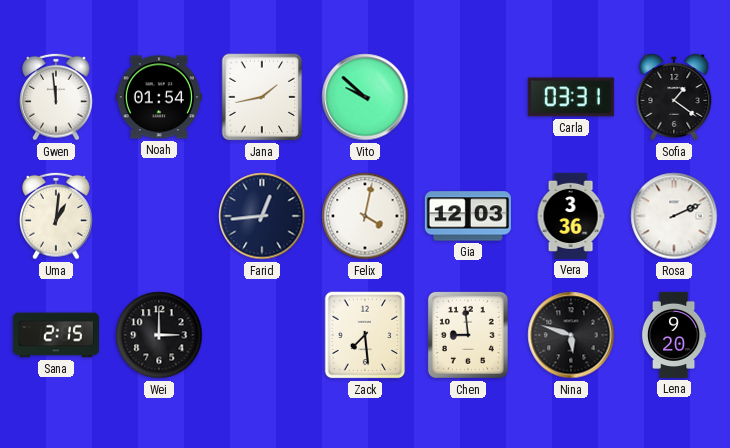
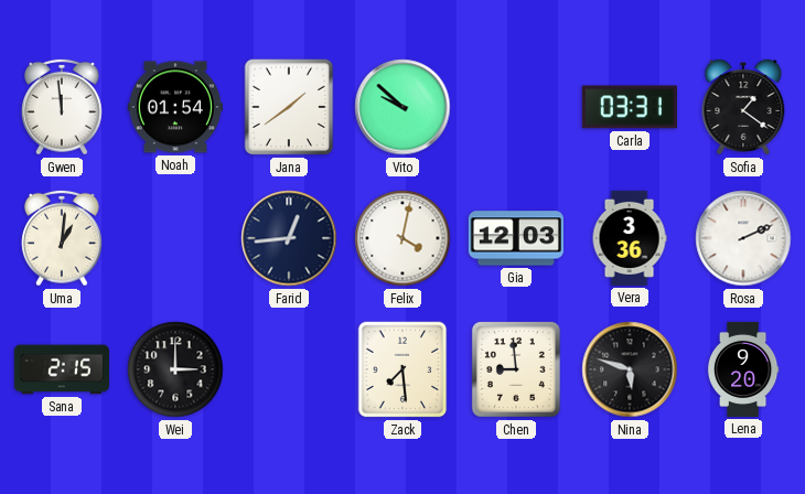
Jana: 1:43 -> 1:39
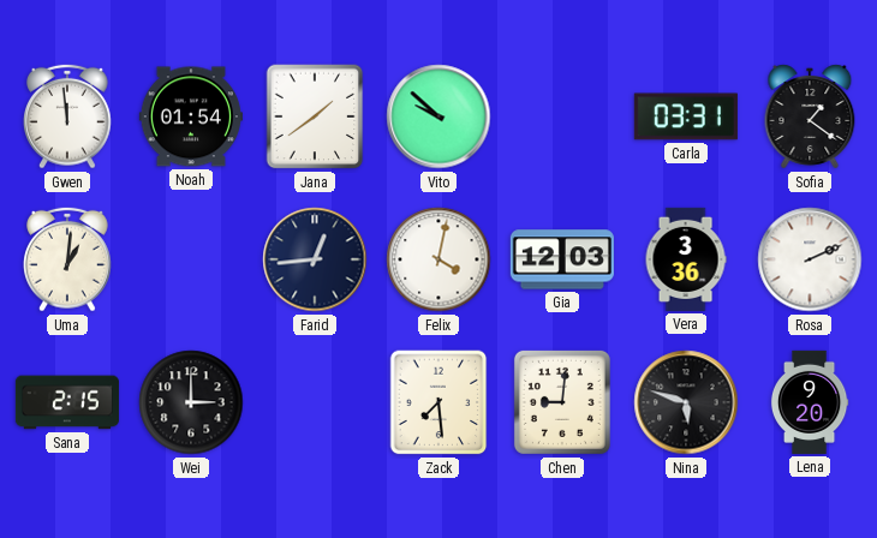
Chen: 8:59 -> 9:01
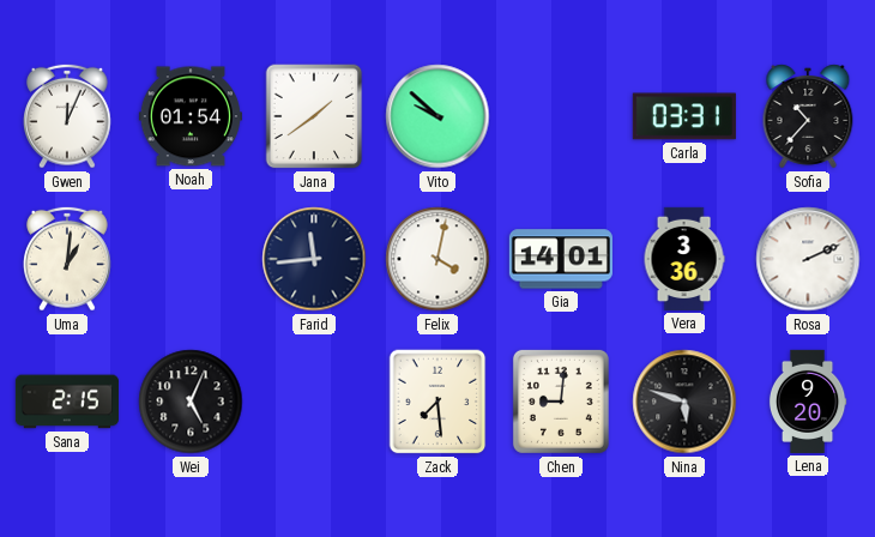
Gwen: 11:59 -> 12:04
Sofia: 1:21 -> 10:37
Farid: 12:44 -> 11:44
Gia: 12:03 -> 14:01
Wei: 3:00 -> 5:04
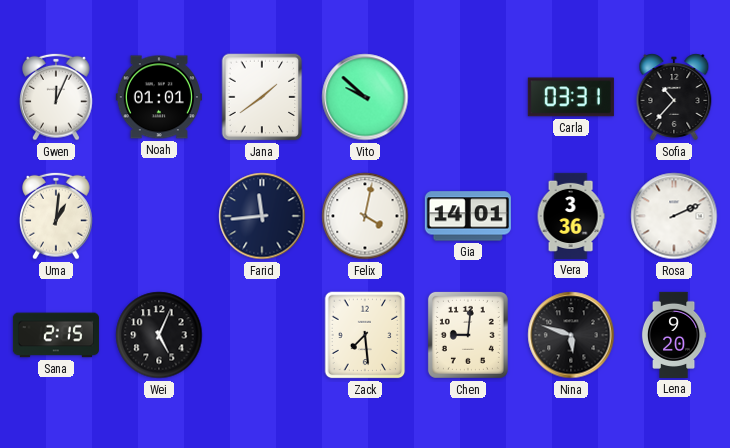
Noah: 01:54 -> 01:01
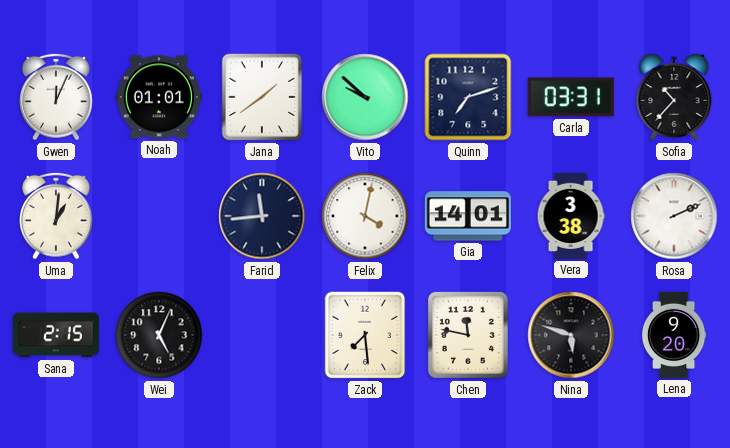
Quinn: none -> 7:12
Vera: 3:36 -> 3:38
Chen: 9:01 -> 11:47
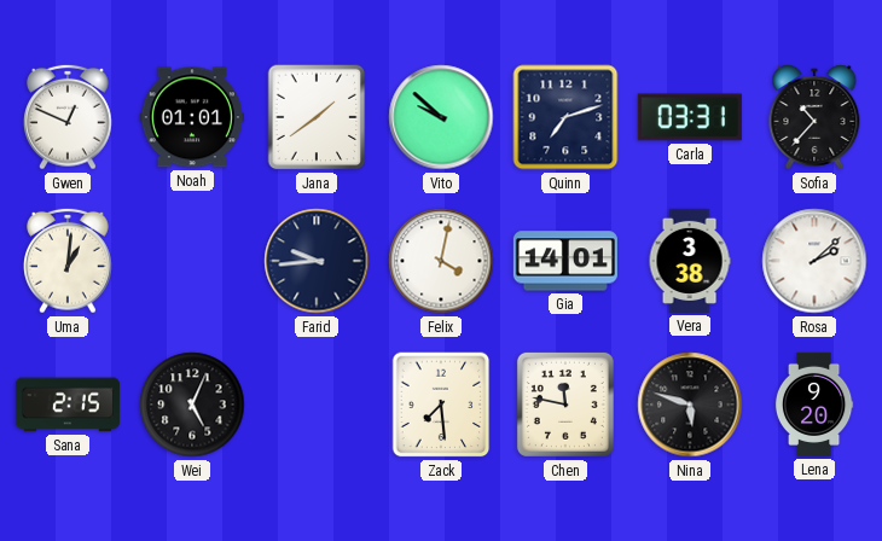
Gwen: 12:04 -> 12:49
Farid: 11:44 -> 9:44
Rosa: 2:11 -> 2:08
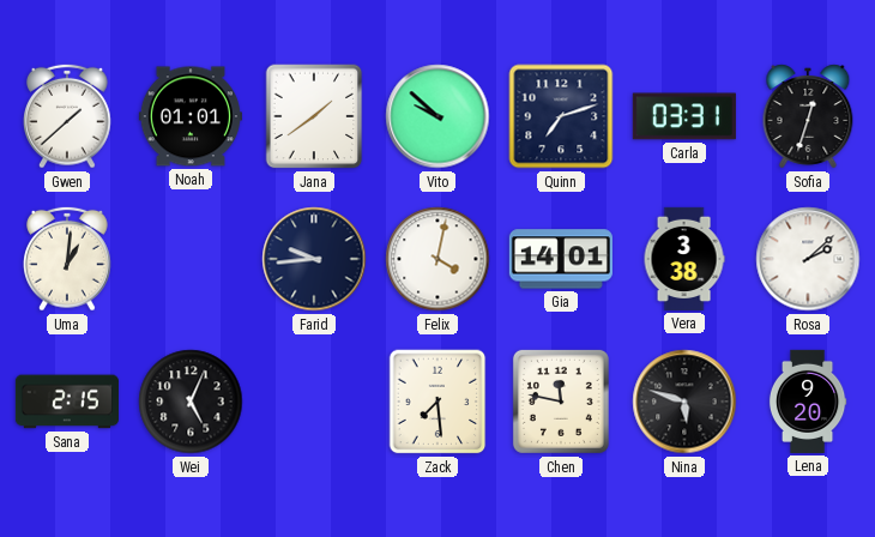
Gwen: 12:49 -> 1:38
Sofia: 10:37 -> 12:33
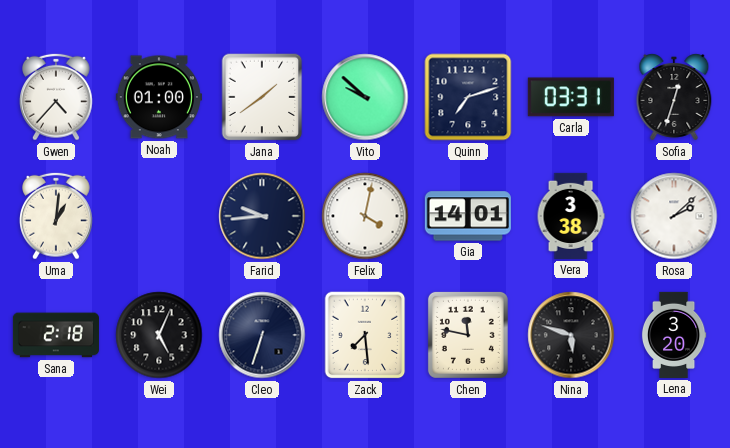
Gwen: 1:38 -> 4:37
Noah: 01:01 -> 01:00
Sana: 2:15 -> 2:18
Cleo: none -> 6:33
Lena: 9:20 -> 3:20
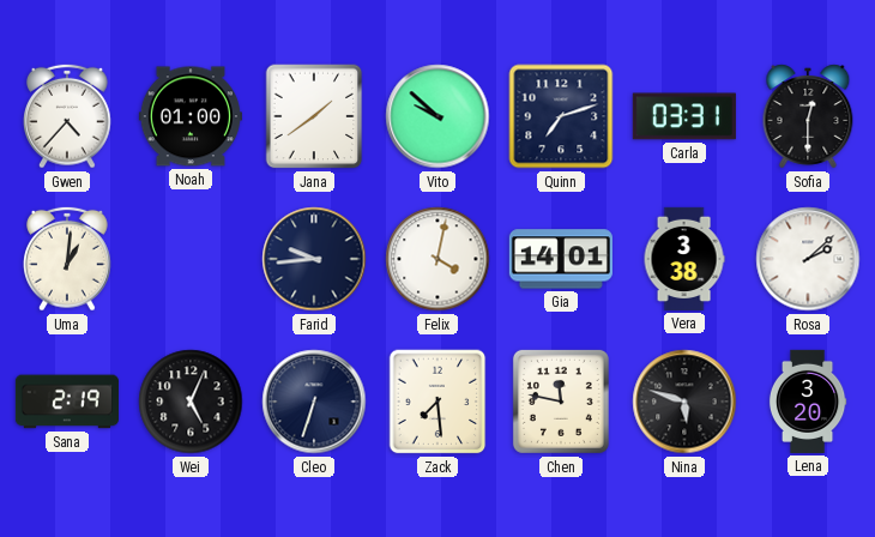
Sofia: 12:33 -> 12:30
Sana: 2:18 -> 2:19
